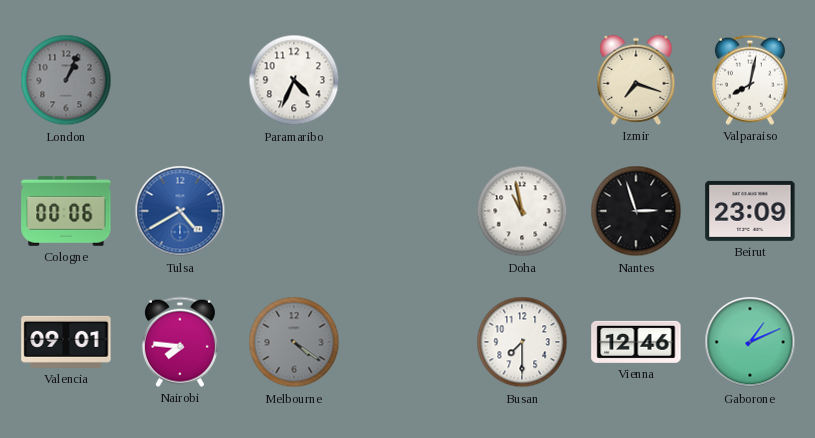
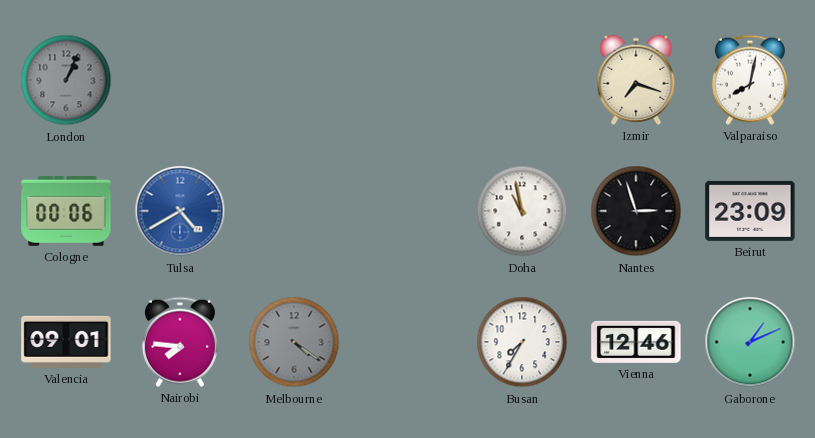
Paramaribo: 4:34 -> none
Busan: 7:30 -> 7:35
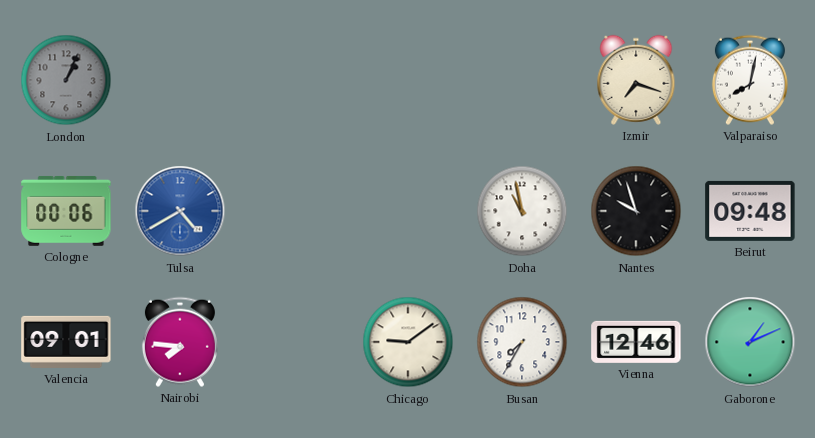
Nantes: 2:57 -> 9:57
Beirut: 23:09 -> 09:48
Melbourne: 4:21 -> none
Chicago: none -> 9:09
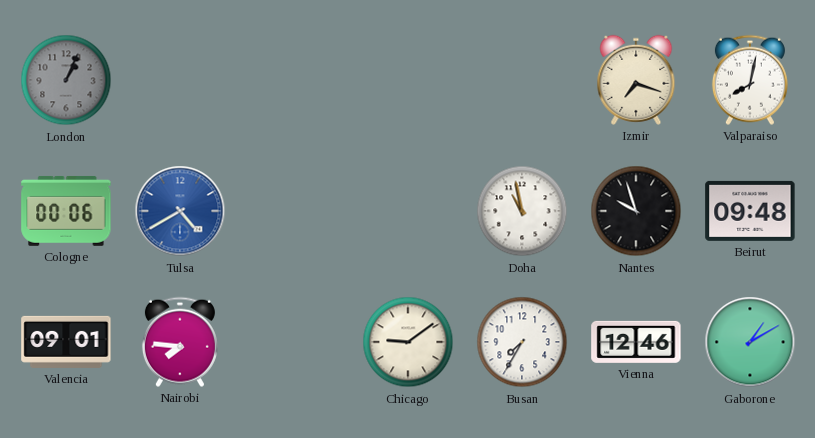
Gaborone: 1:11 -> 1:10
